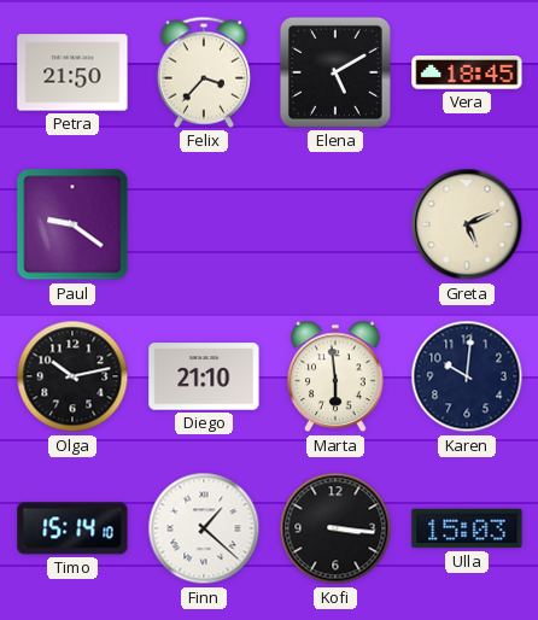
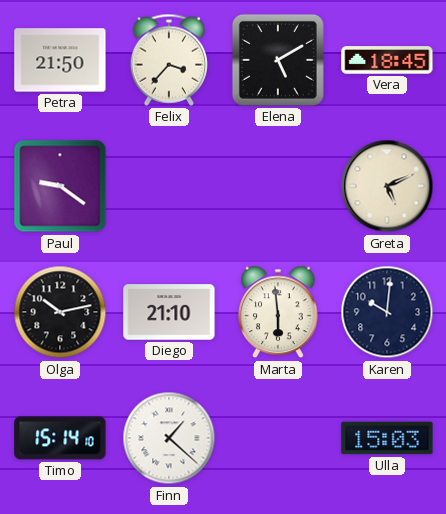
Kofi: 3:16 -> none
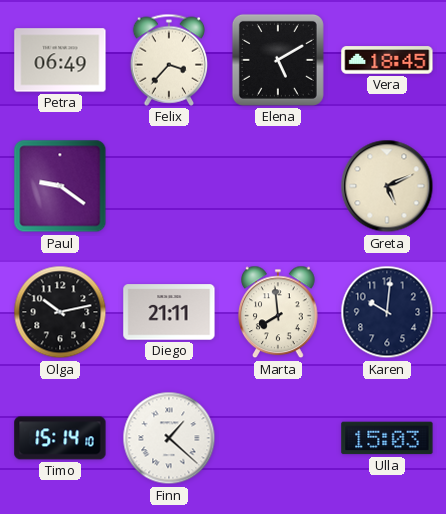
Petra: 21:50 -> 06:49
Diego: 21:10 -> 21:11
Marta: 5:59 -> 7:59
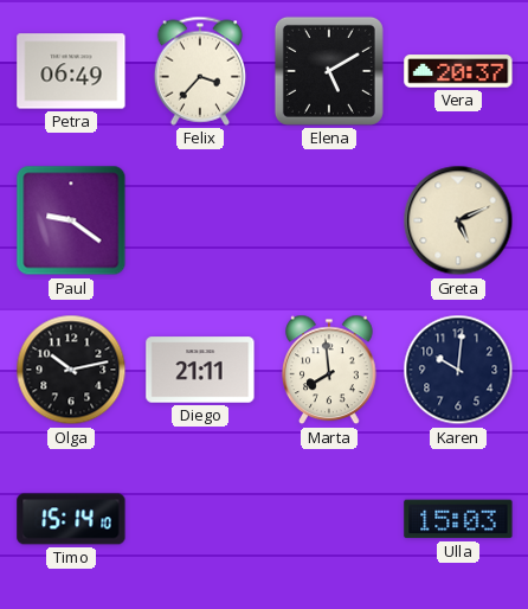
Vera: 18:45 -> 20:37
Finn: 1:22 -> none
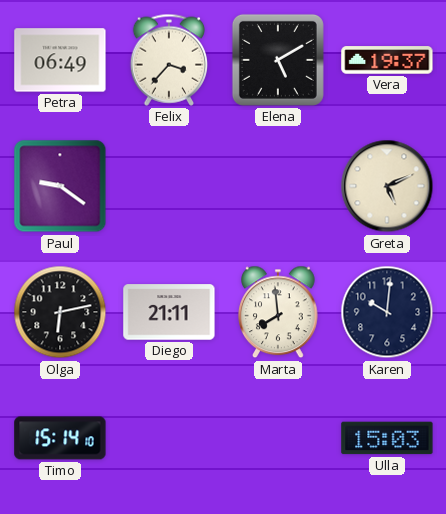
Vera: 20:37 -> 19:37
Olga: 10:13 -> 6:13
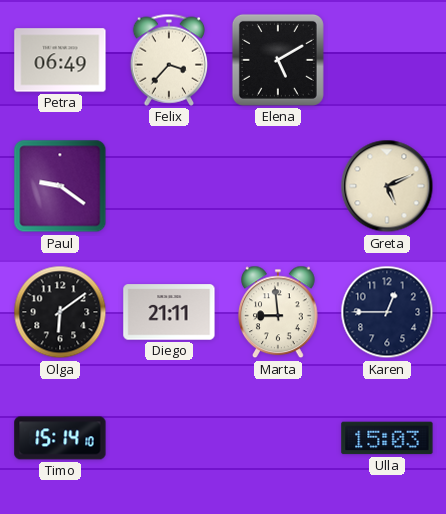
Vera: 19:37 -> none
Olga: 6:13 -> 6:09
Marta: 7:59 -> 8:59
Karen: 10:01 -> 12:45
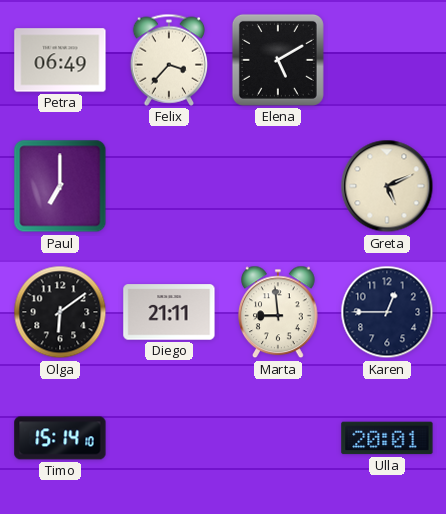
Paul: 9:21 -> 7:00
Ulla: 15:03 -> 20:01
